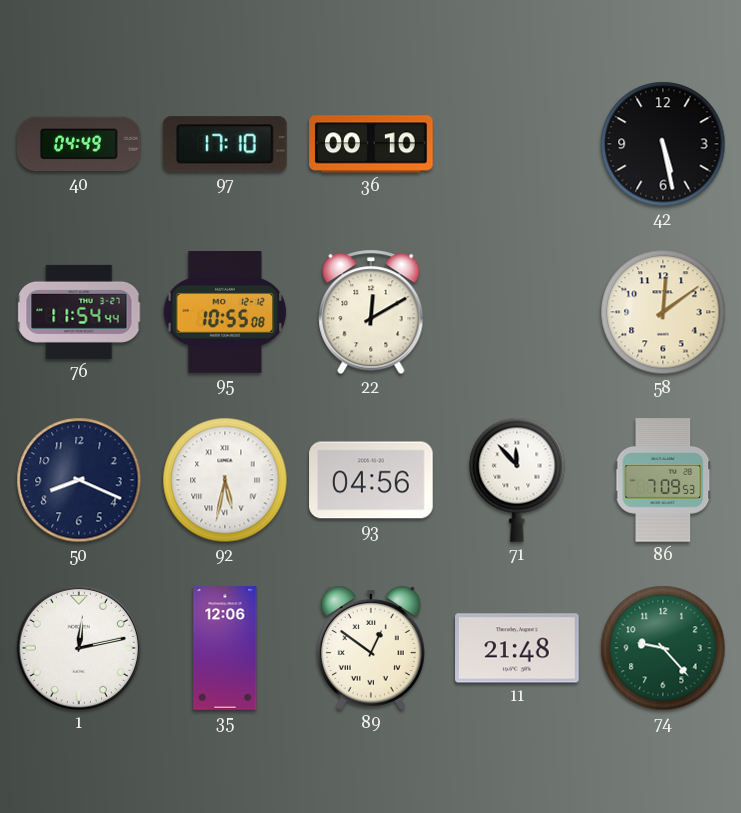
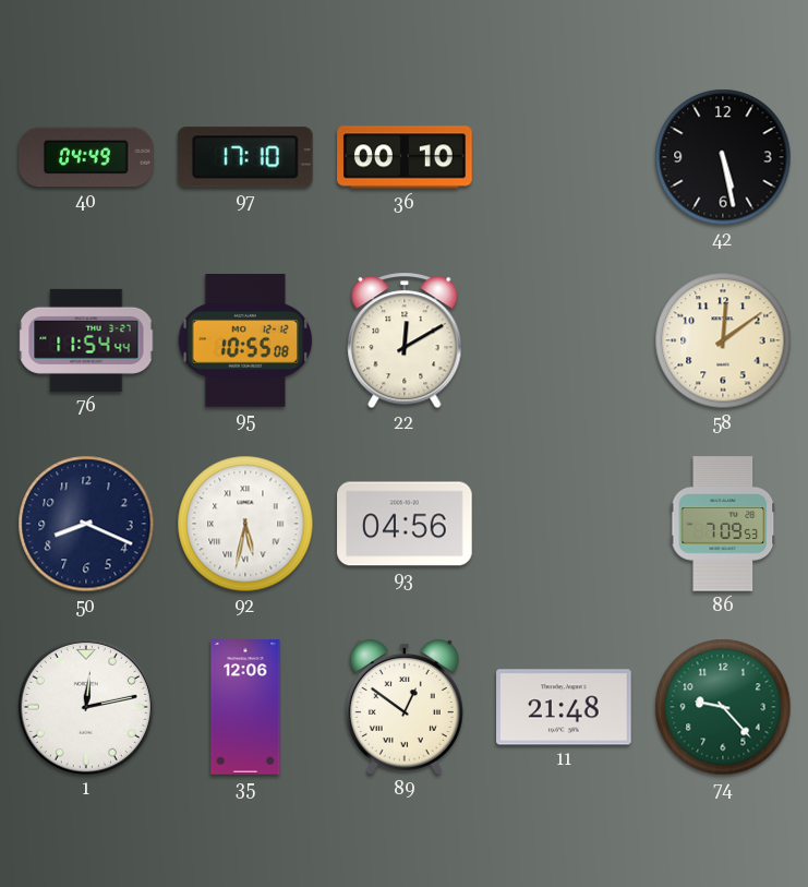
71: 11:53 -> none
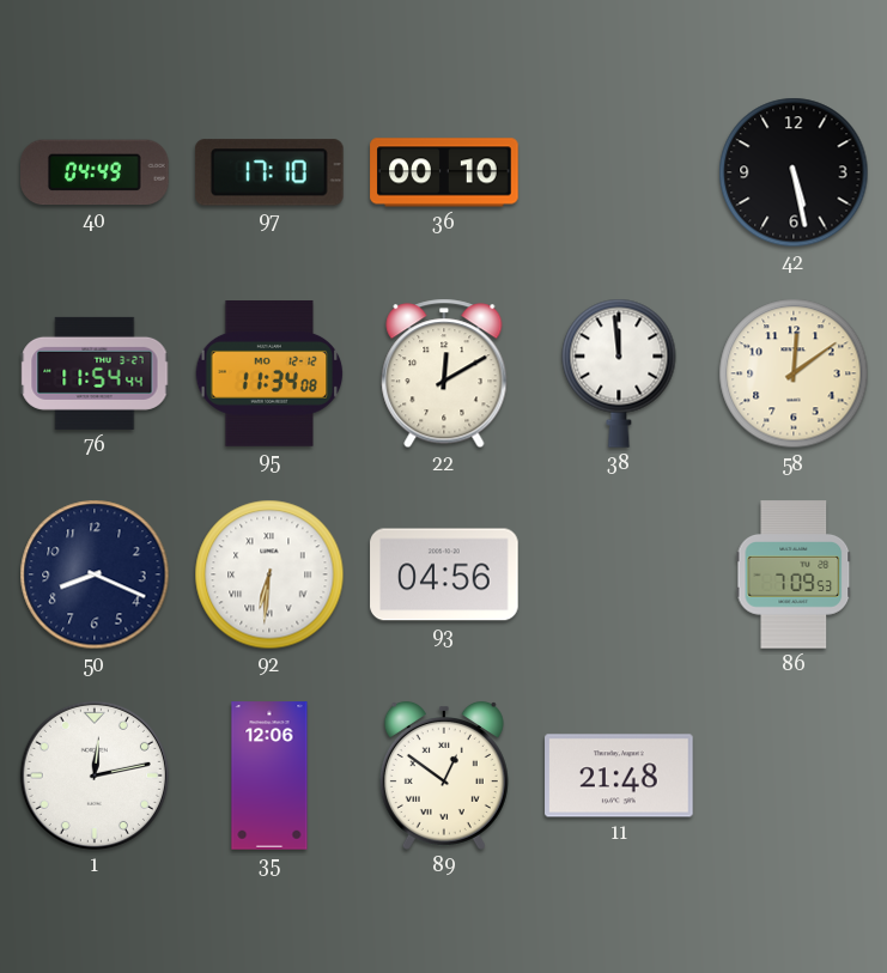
95: 10:55 -> 11:34
38: none -> 11:59
92: 5:32 -> 6:31
74: 9:23 -> none
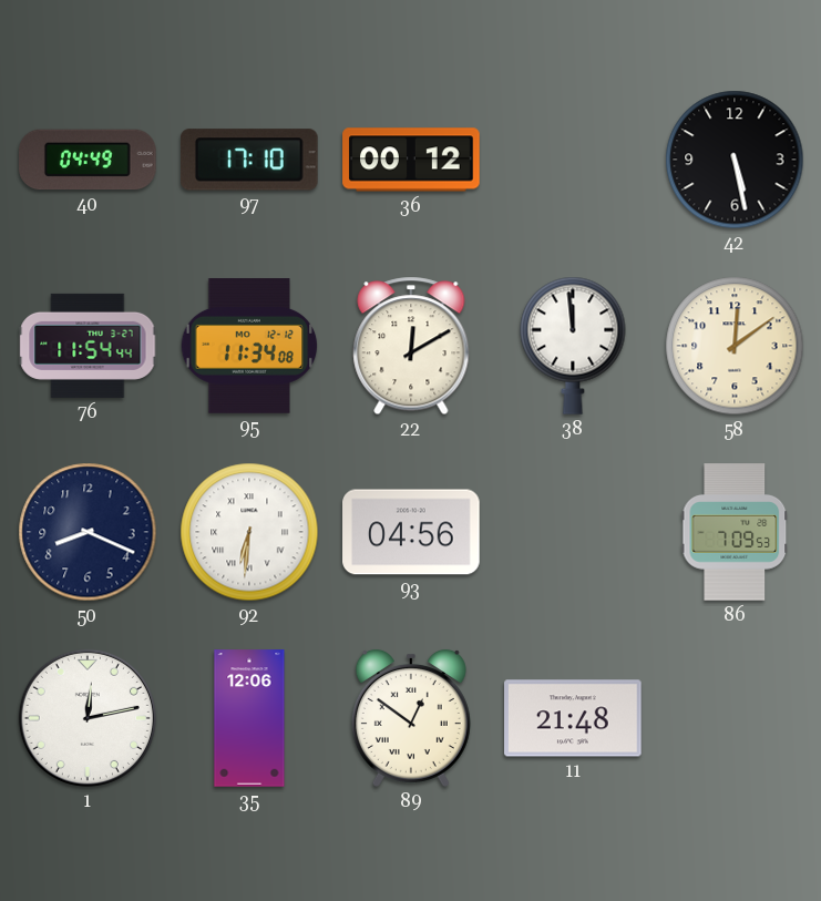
36: 00:10 -> 00:12
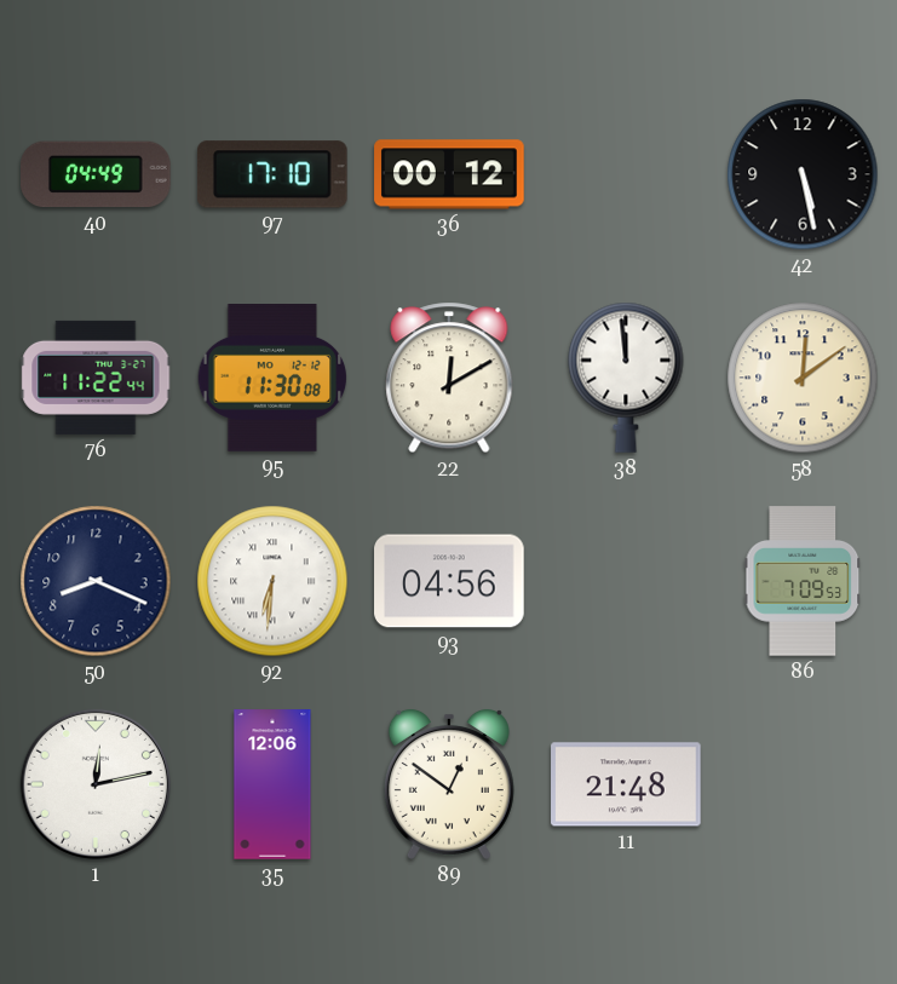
76: 11:54 -> 11:22
95: 11:34 -> 11:30
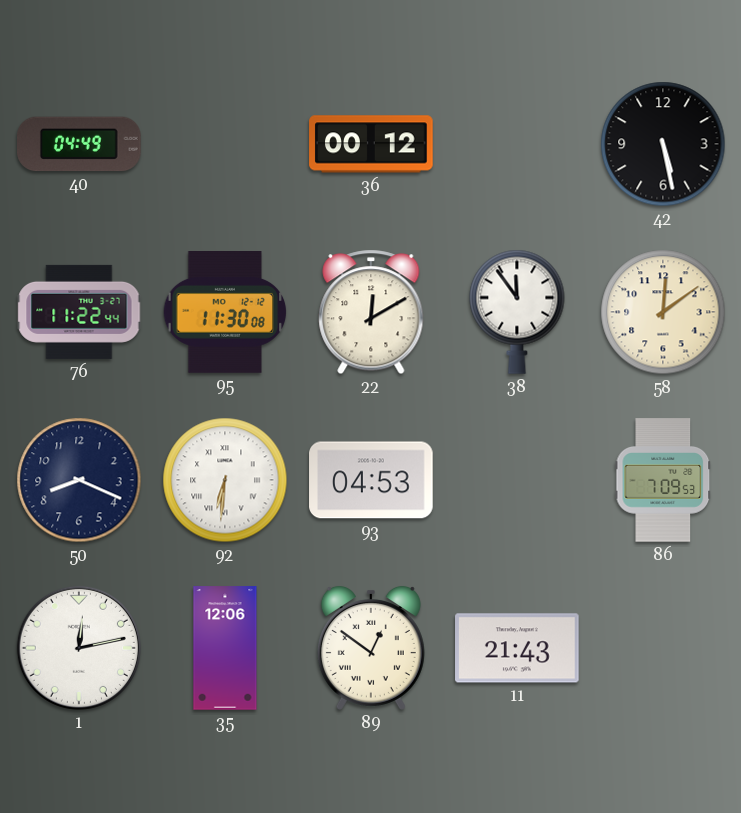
97: 17:10 -> none
38: 11:59 -> 11:54
93: 04:56 -> 04:53
11: 21:48 -> 21:43
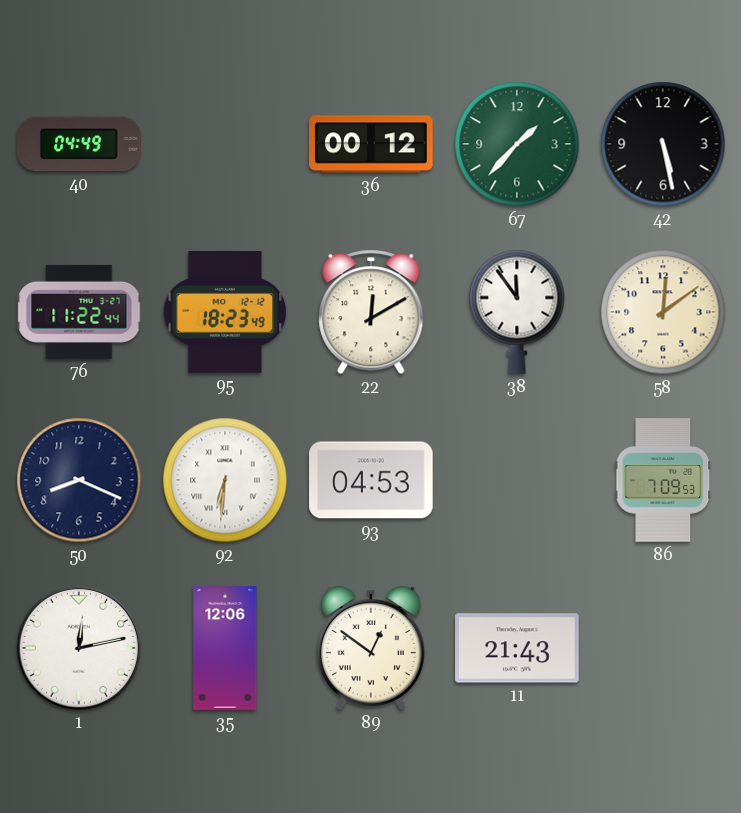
67: none -> 1:37
95: 11:30 -> 18:23
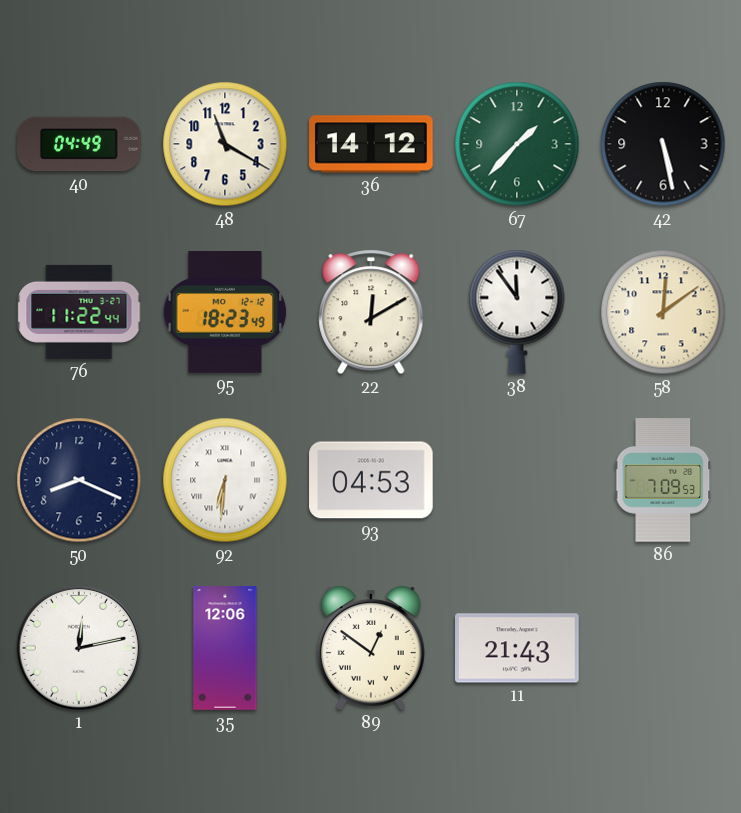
48: none -> 11:20
36: 00:12 -> 14:12
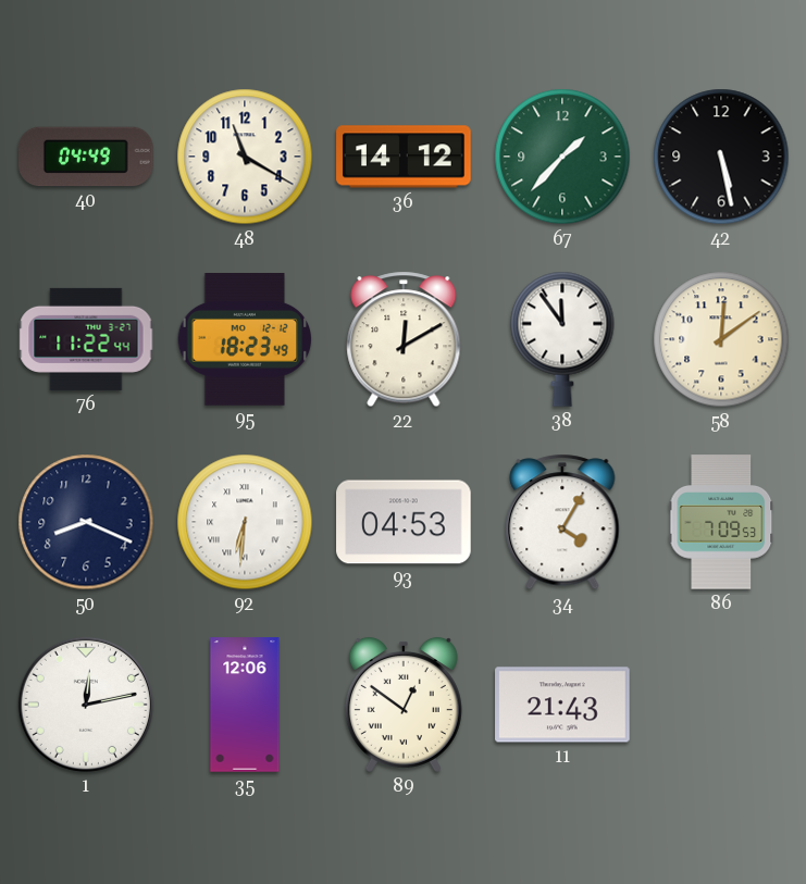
34: none -> 4:05
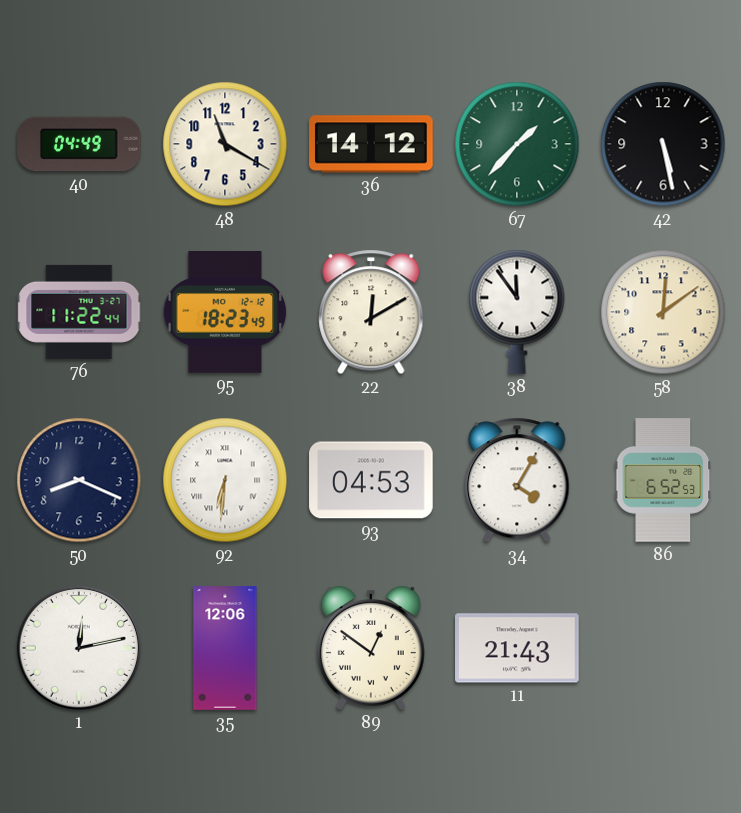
86: 7:09 -> 6:52
